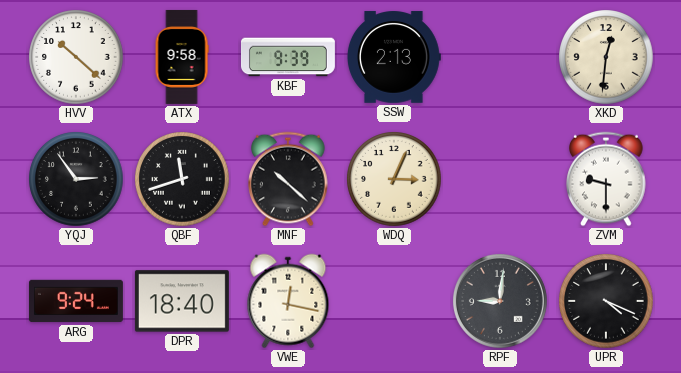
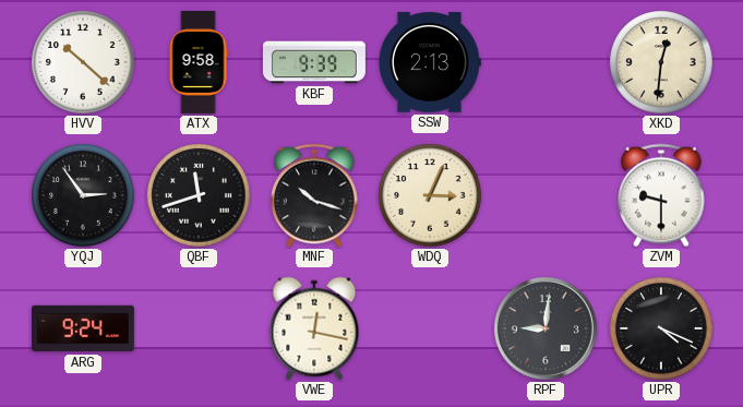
MNF: 10:22 -> 10:18
DPR: 18:40 -> none
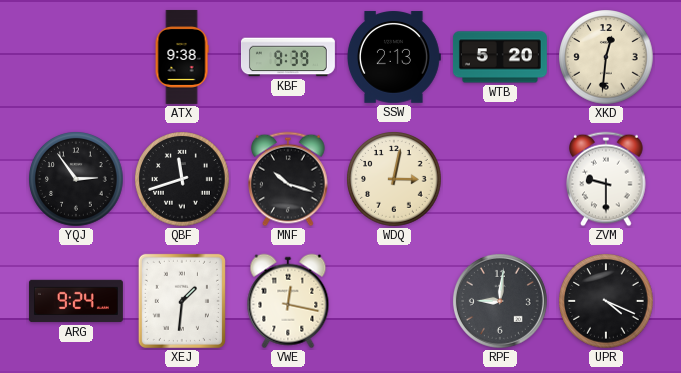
HVV: 10:22 -> none
ATX: 9:58 -> 9:38
WTB: none -> 5:20
WDQ: 3:04 -> 3:02
XEJ: none -> 1:31
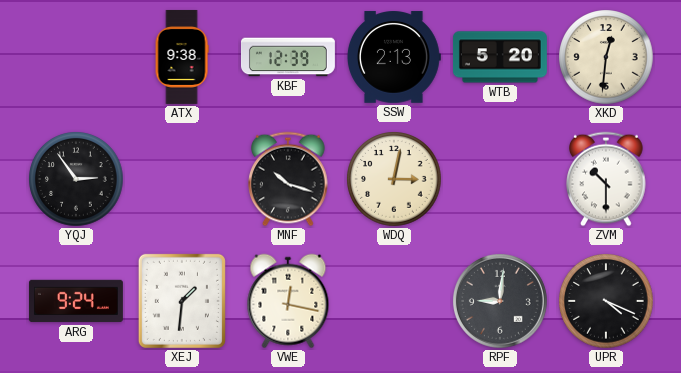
KBF: 9:39 -> 12:39
QBF: 11:42 -> none
ZVM: 9:30 -> 10:30
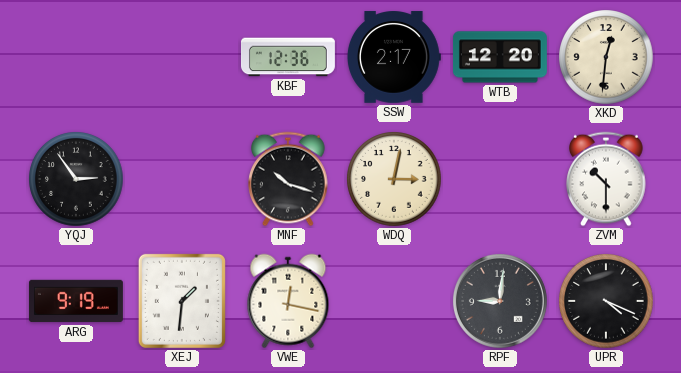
ATX: 9:38 -> none
KBF: 12:39 -> 12:36
SSW: 2:13 -> 2:17
WTB: 5:20 -> 12:20
ARG: 9:24 -> 9:19
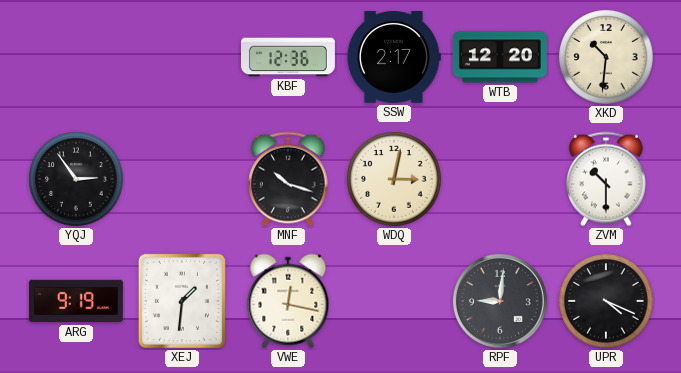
XKD: 12:31 -> 10:31
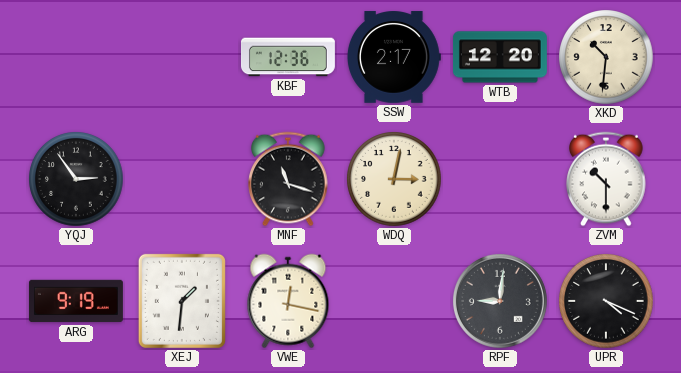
MNF: 10:18 -> 11:18
